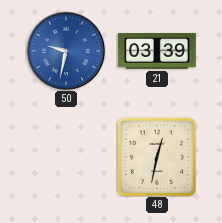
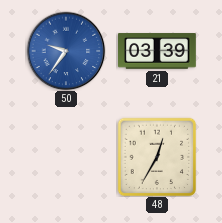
50: 9:32 -> 9:36
48: 12:32 -> 12:35
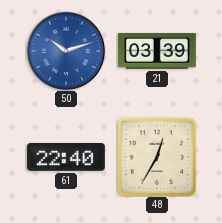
50: 9:36 -> 10:12
61: none -> 22:40
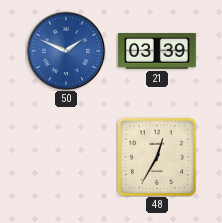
50: 10:12 -> 1:49
61: 22:40 -> none
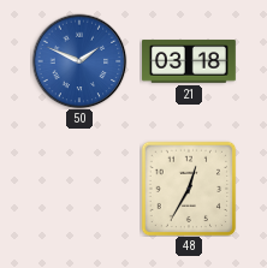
21: 03:39 -> 03:18
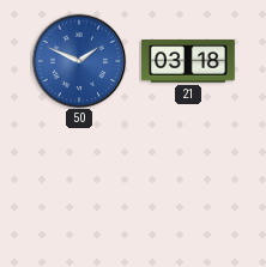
48: 12:35 -> none
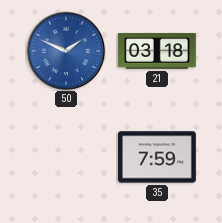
35: none -> 7:59
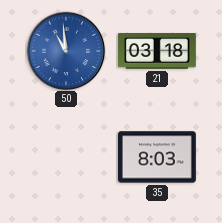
50: 1:49 -> 10:59
35: 7:59 -> 8:03
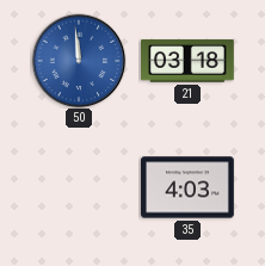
50: 10:59 -> 11:59
35: 8:03 -> 4:03
